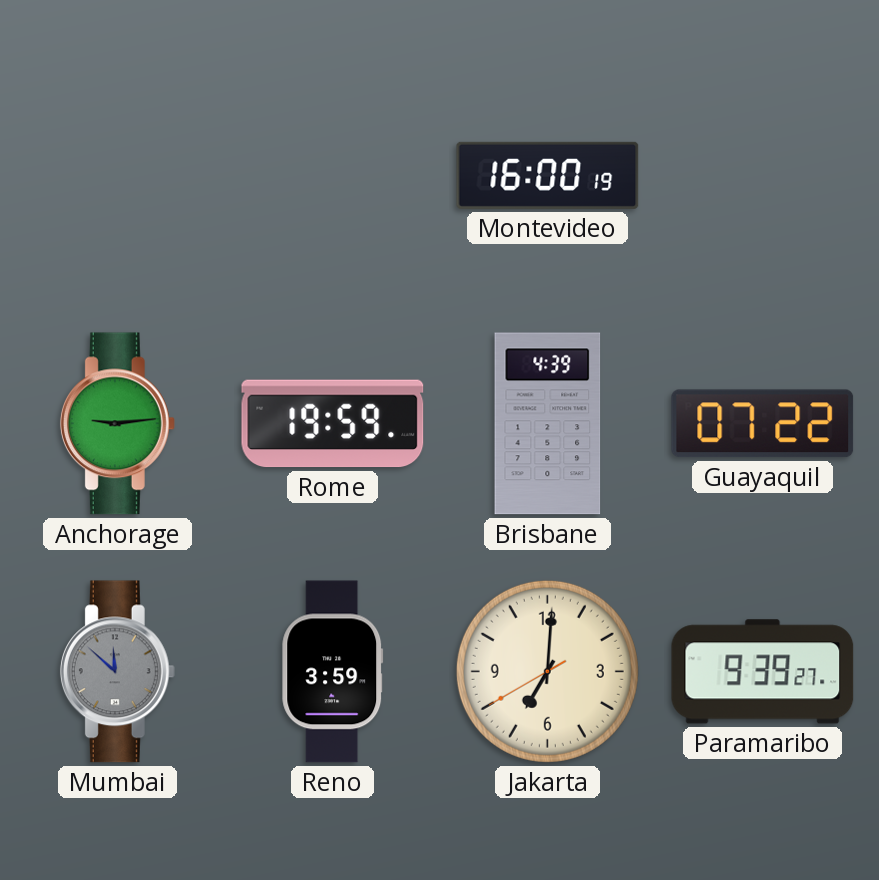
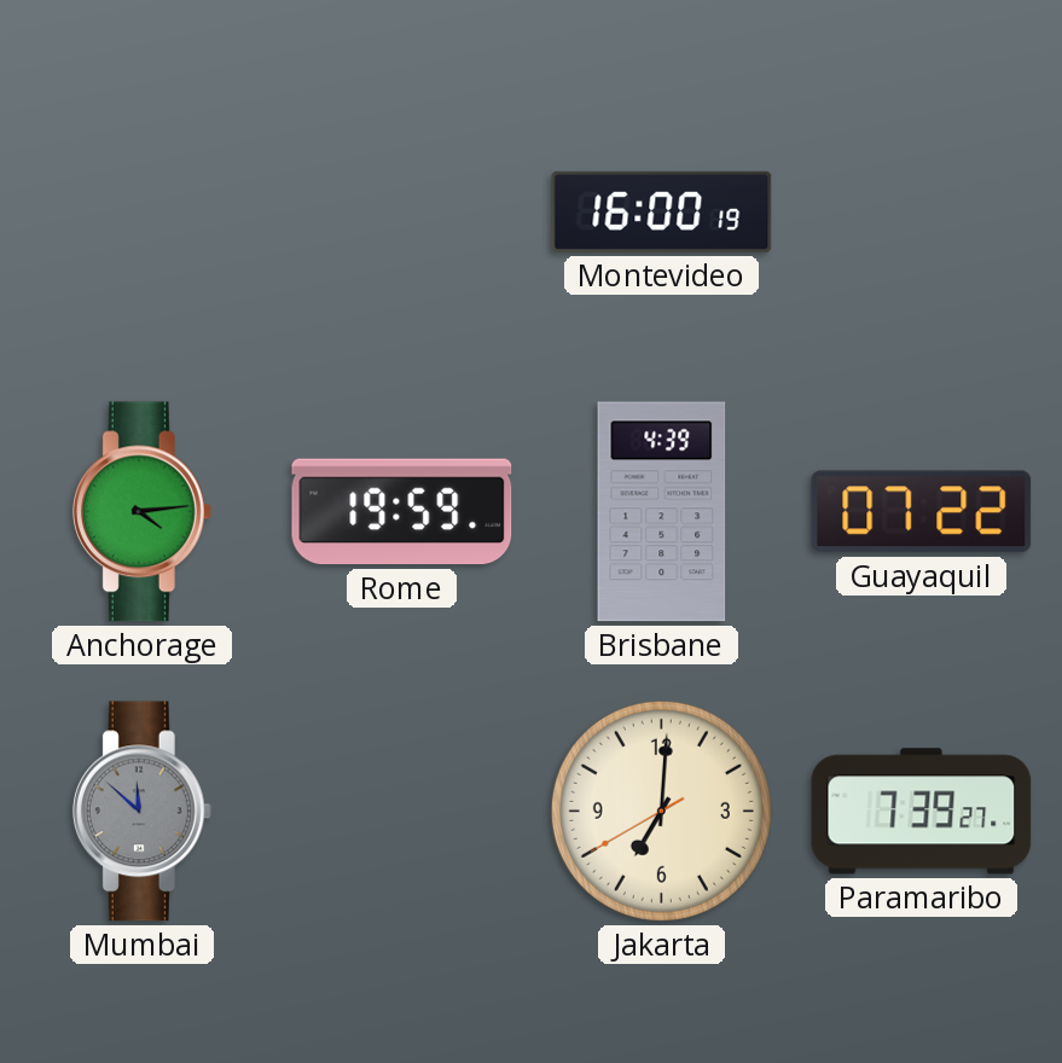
Anchorage: 9:14 -> 4:14
Reno: 3:59 -> none
Paramaribo: 9:39 -> 7:39
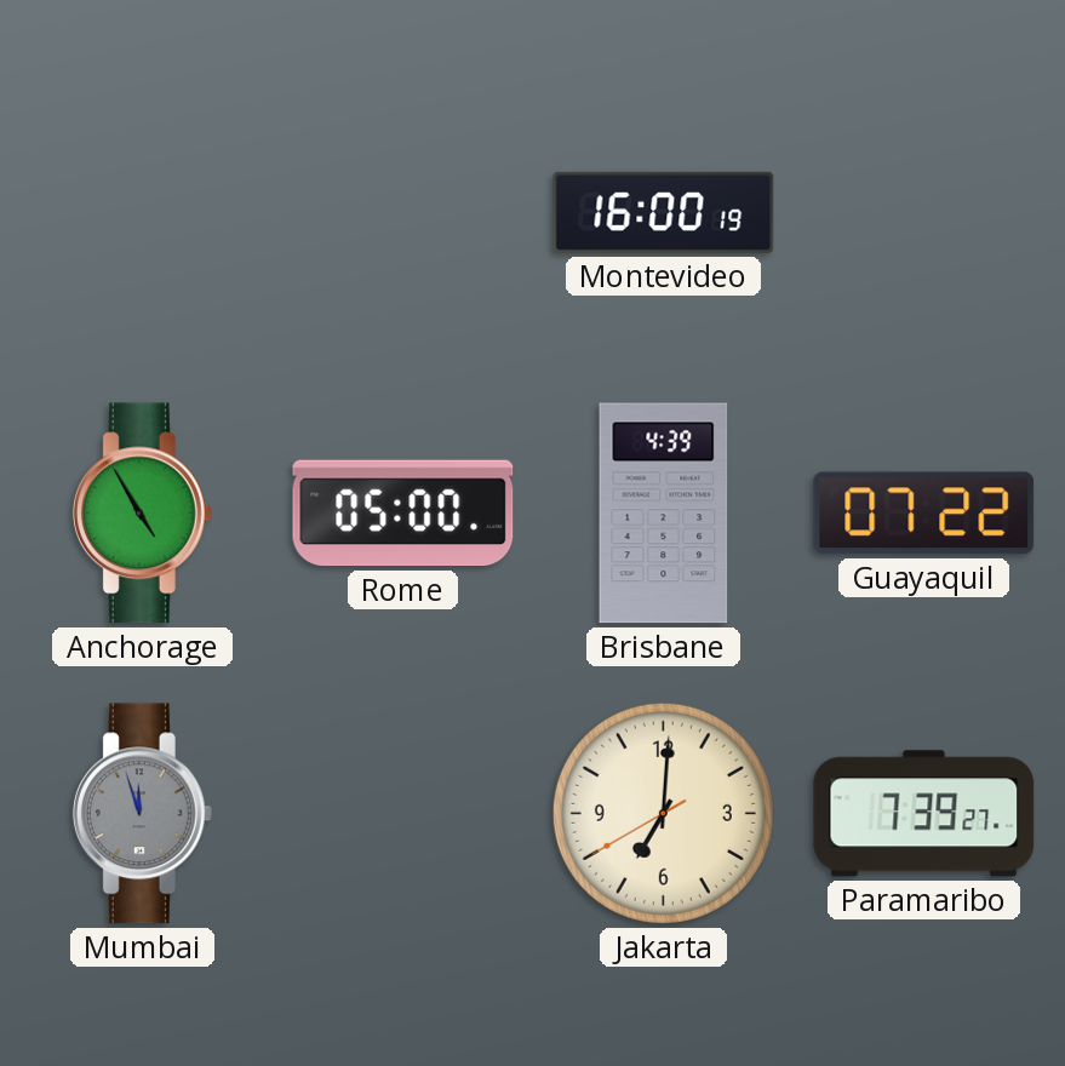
Anchorage: 4:14 -> 4:55
Rome: 19:59 -> 05:00
Mumbai: 11:52 -> 11:57
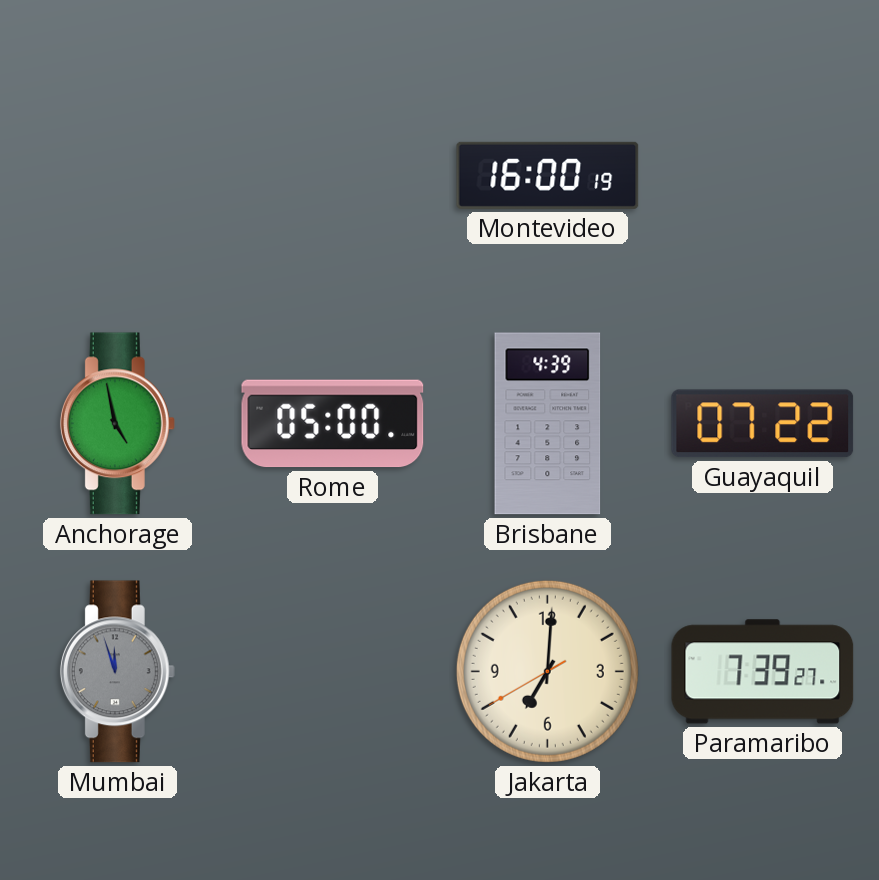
Anchorage: 4:55 -> 4:58
